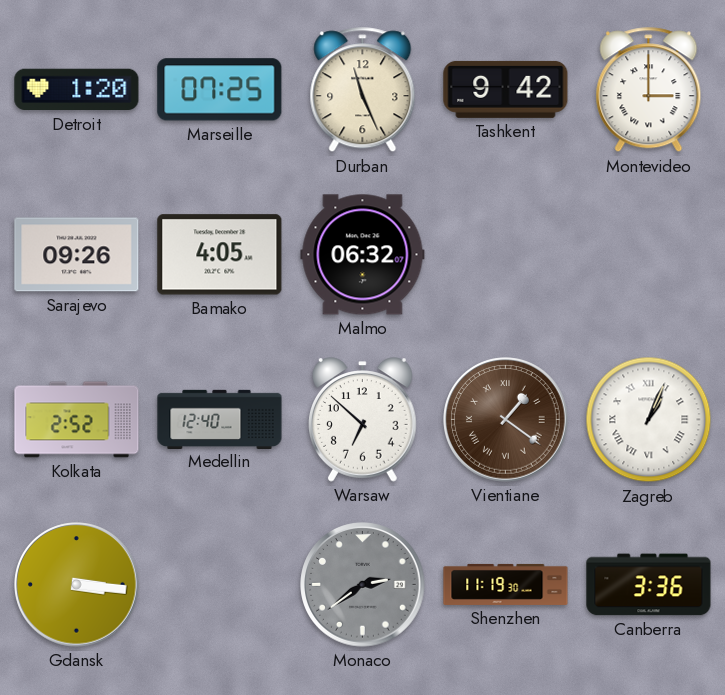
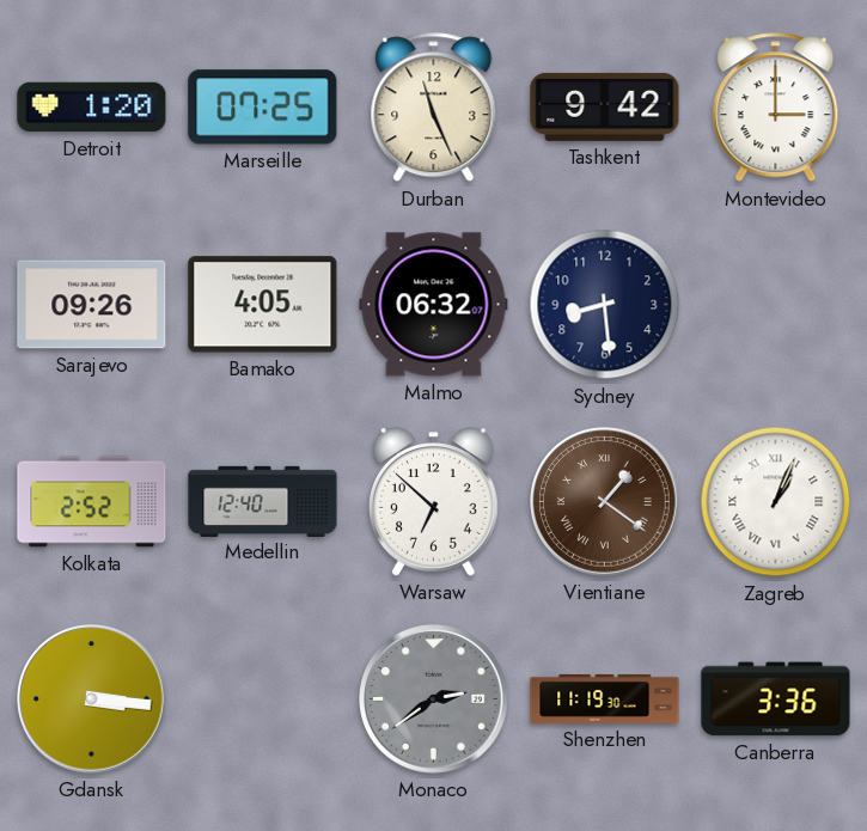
Sydney: none -> 8:29
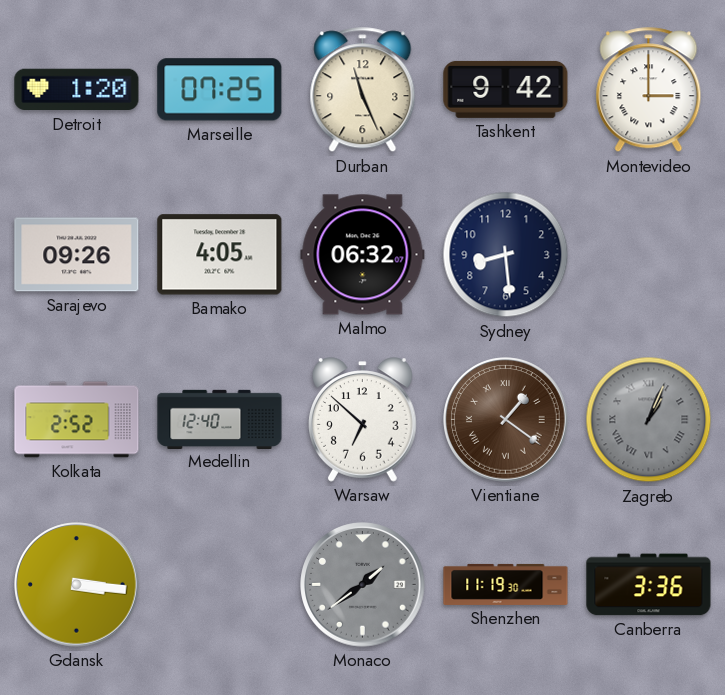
Zagreb dial: white -> grey
Monaco: 2:39 -> 1:39
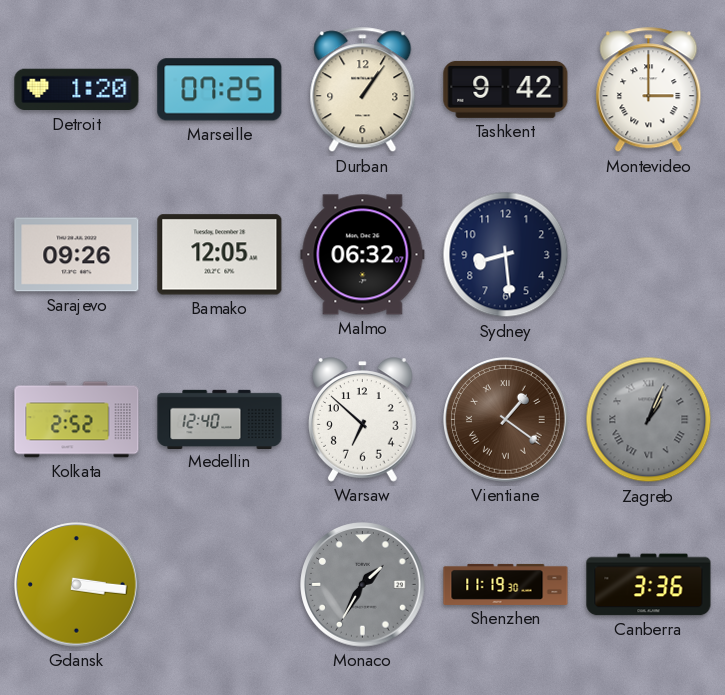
Durban: 11:26 -> 1:06
Bamako: 4:05 -> 12:05
Monaco: 1:39 -> 1:35
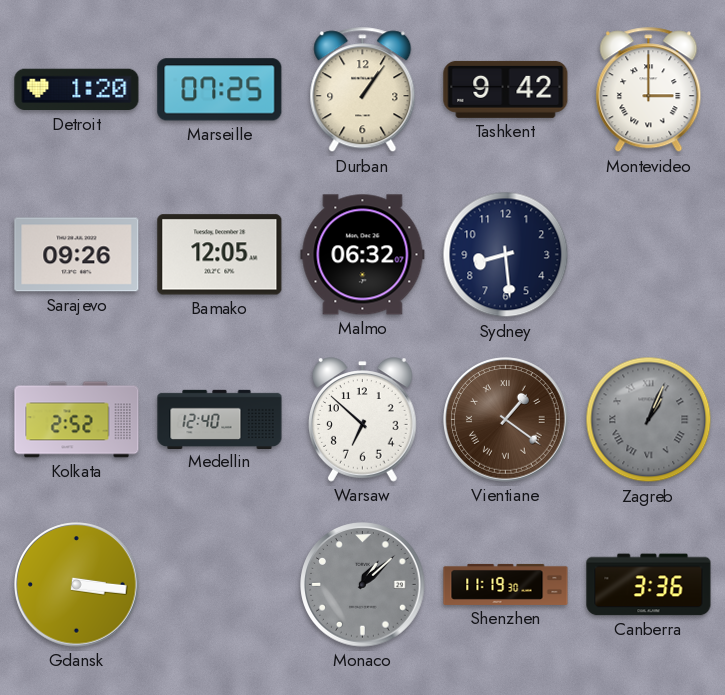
Monaco: 1:35 -> 1:08
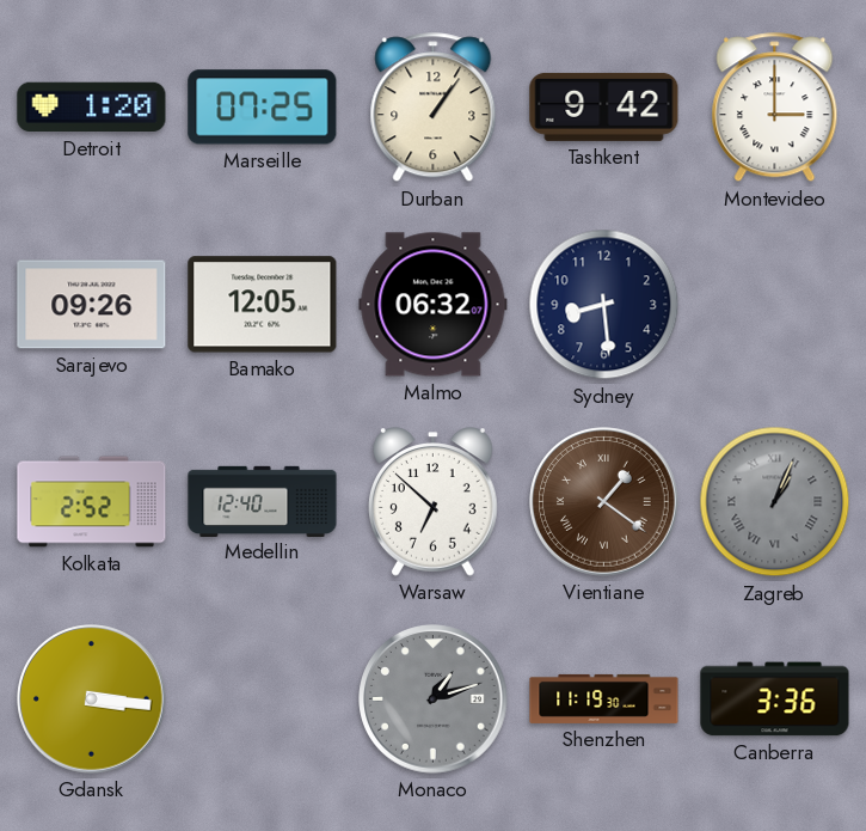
Monaco: 1:08 -> 1:12
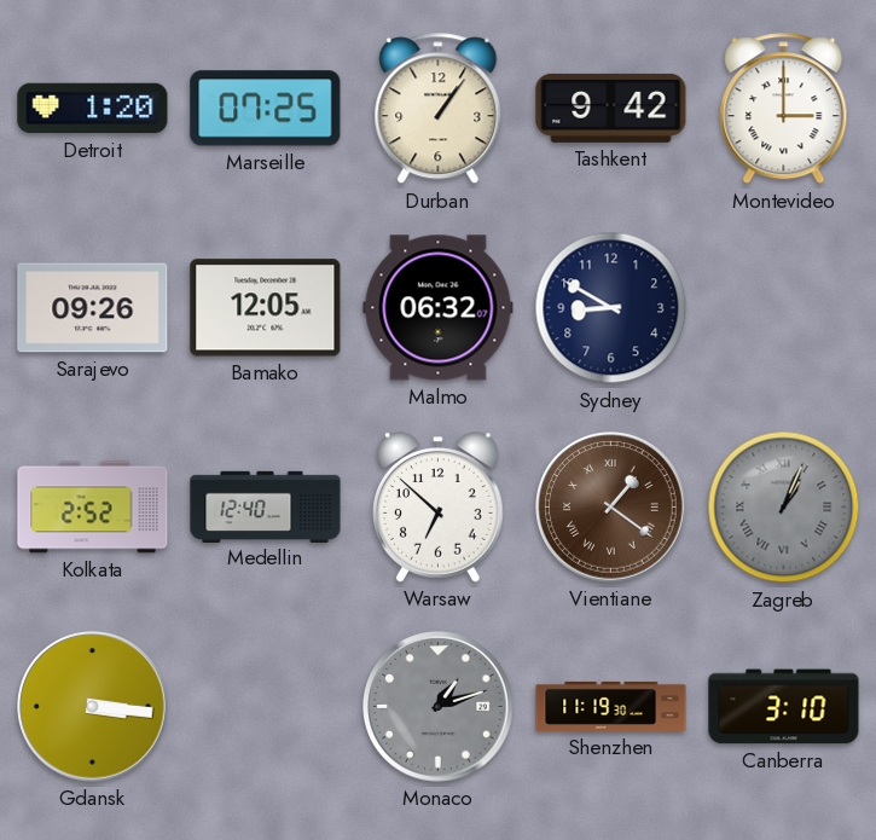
Sydney: 8:29 -> 8:50
Canberra: 3:36 -> 3:10
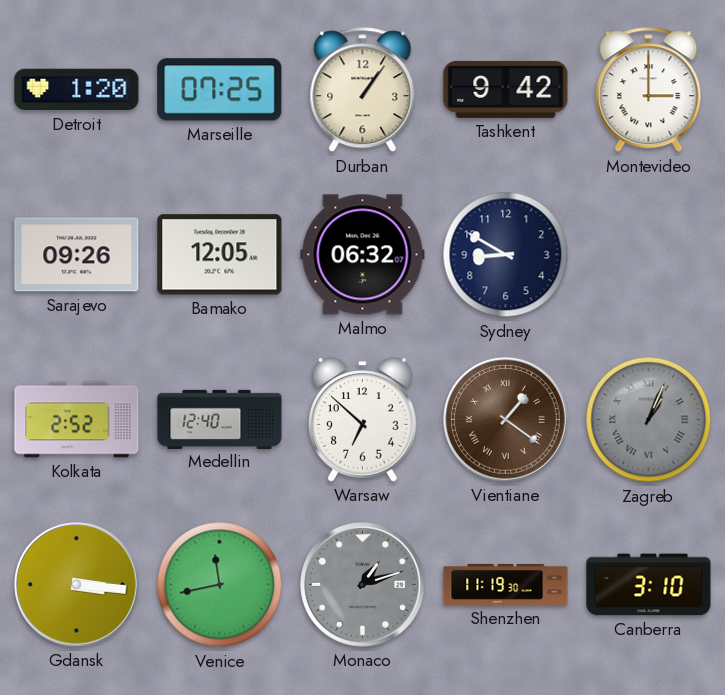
Venice: none -> 11:43
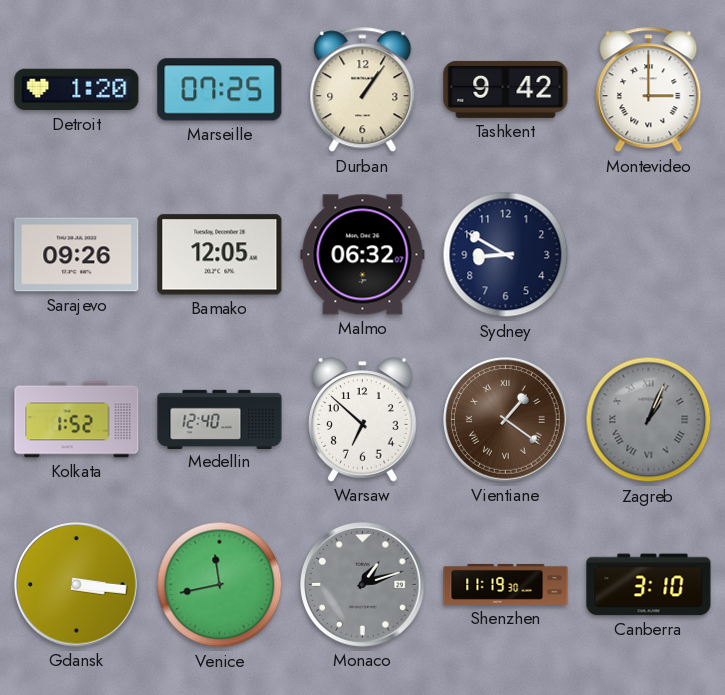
Kolkata: 2:52 -> 1:52
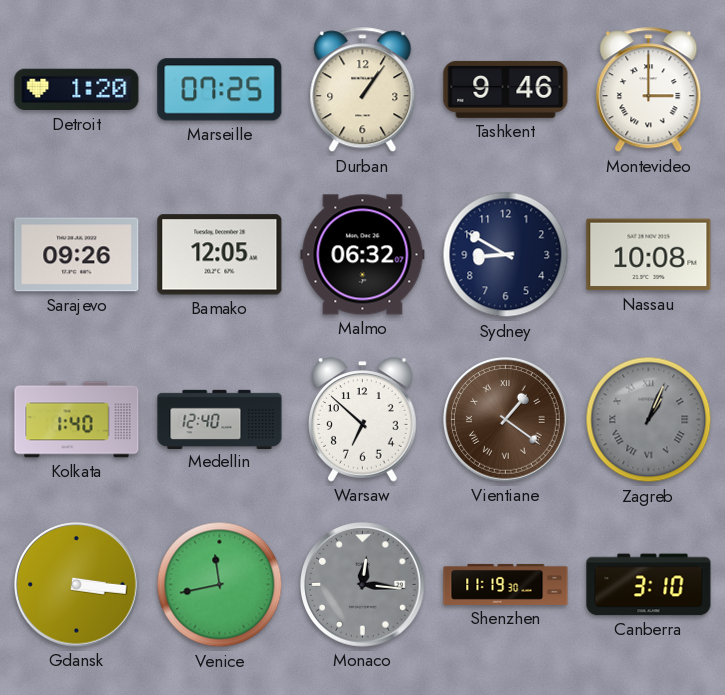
Tashkent: 9:42 -> 9:46
Nassau: none -> 10:08
Kolkata: 1:52 -> 1:40
Monaco: 1:12 -> 12:16
